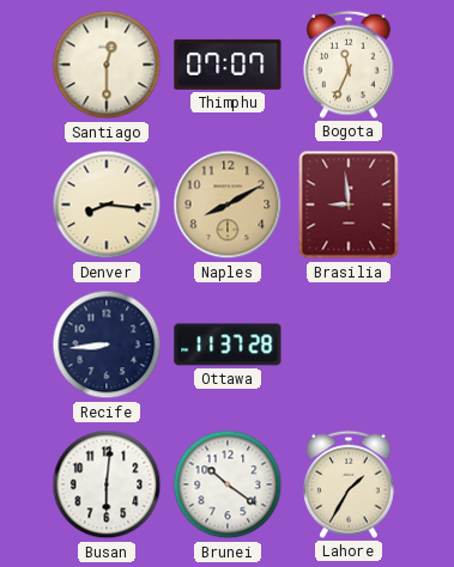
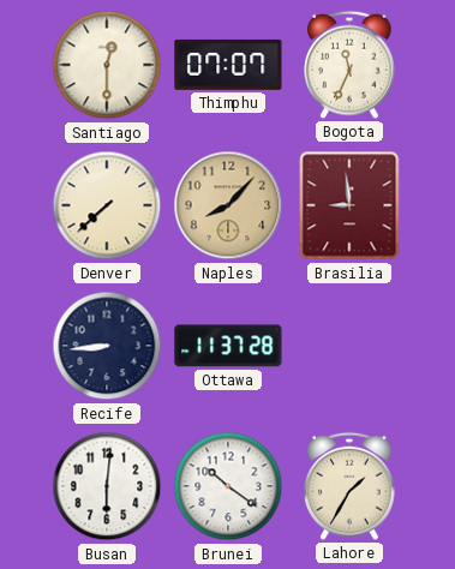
Denver: 8:16 -> 7:38
Naples: 8:10 -> 8:07
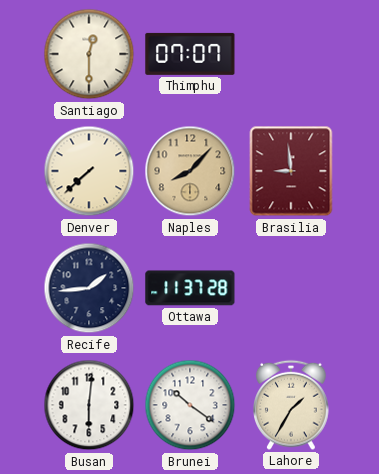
Bogota: 11:34 -> none
Recife: 8:44 -> 1:44
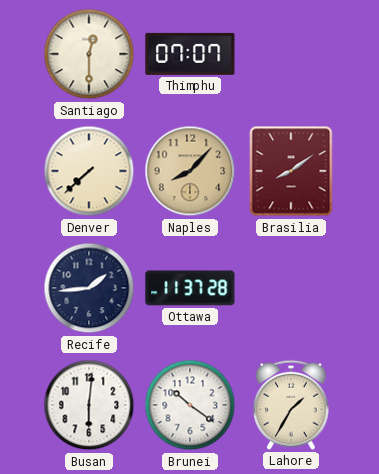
Brasilia: 8:59 -> 8:09
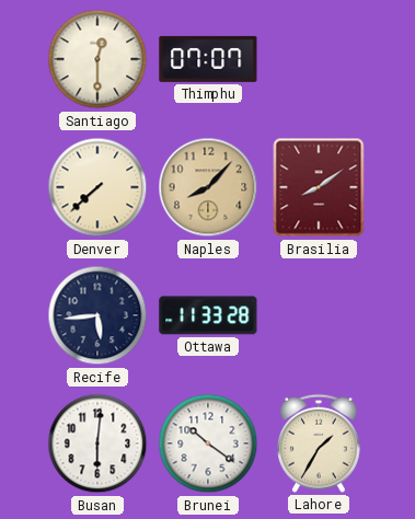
Recife: 1:44 -> 5:44
Ottawa: 11:37 -> 11:33
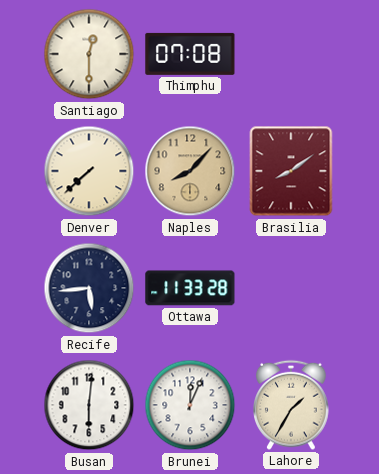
Thimphu: 07:07 -> 07:08
Brunei: 10:21 -> 12:04
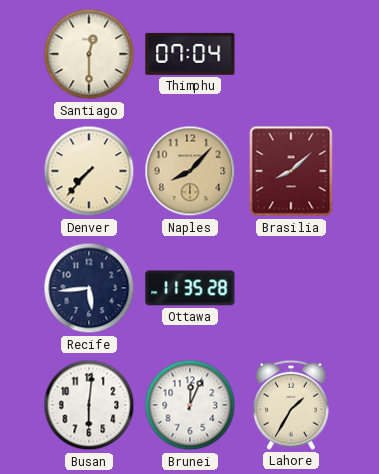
Thimphu: 07:08 -> 07:04
Denver: 7:38 -> 7:37
Brasilia: 8:09 -> 8:08
Ottawa: 11:33 -> 11:35
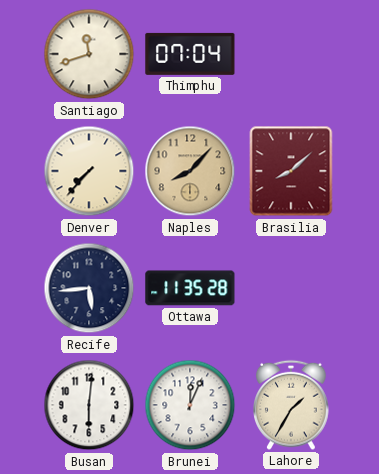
Santiago: 12:30 -> 11:42
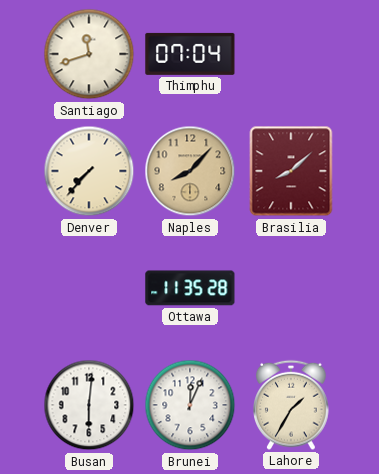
Recife: 5:44 -> none
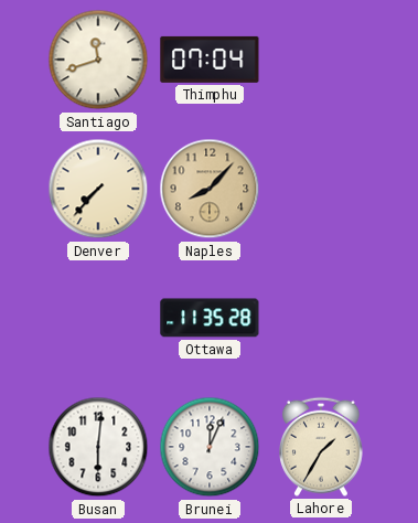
Brasilia: 8:08 -> none
